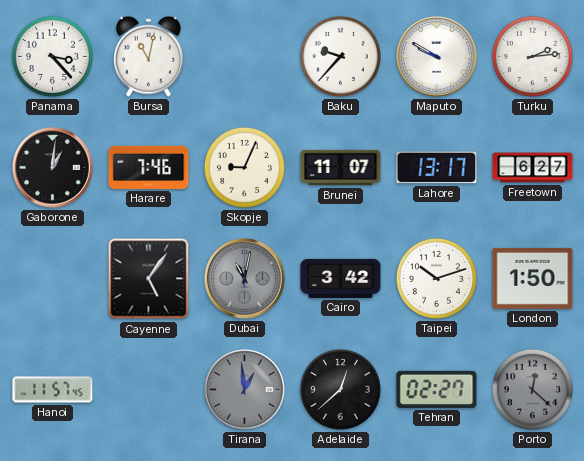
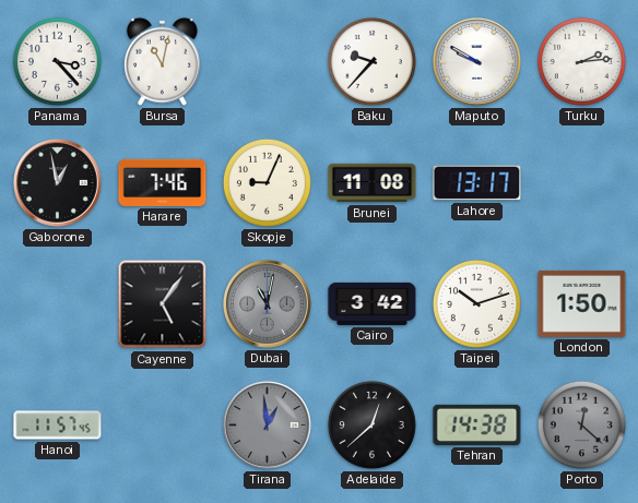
Gaborone: 1:01 -> 12:58
Brunei: 11:07 -> 11:08
Freetown: 6:27 -> none
Tehran: 02:27 -> 14:38
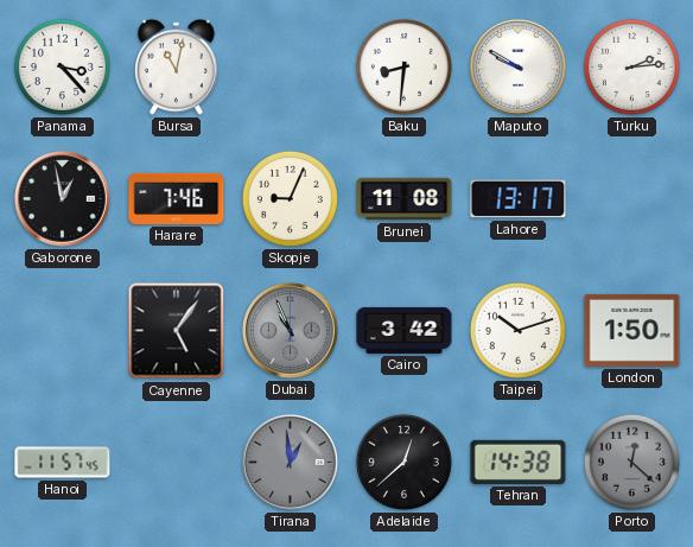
Baku: 9:37 -> 8:31
Dubai: 11:02 -> 10:56
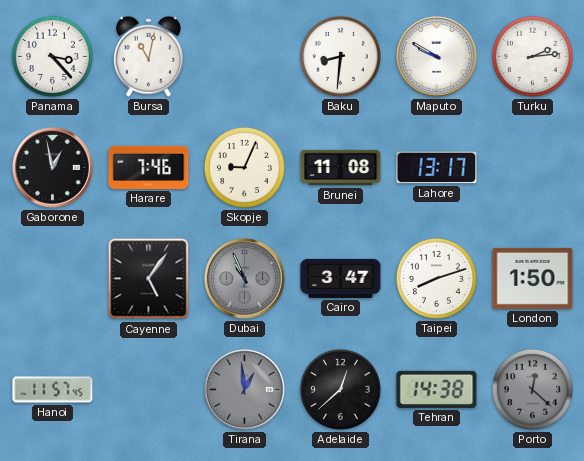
Cairo: 3:42 -> 3:47
Taipei: 10:12 -> 8:12
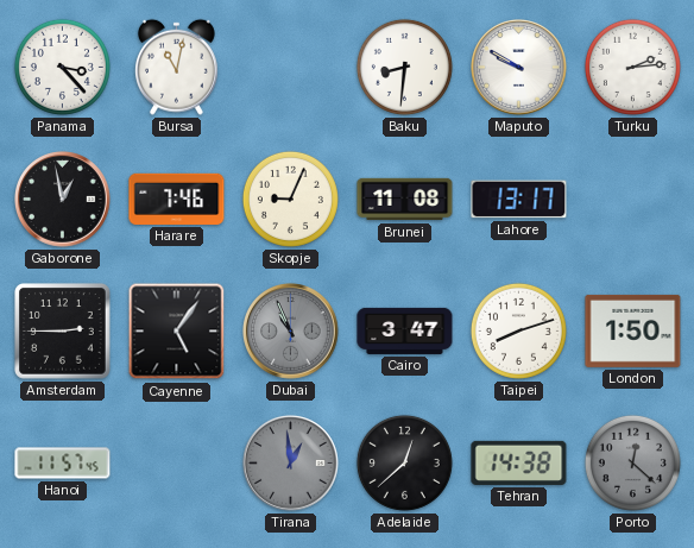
Amsterdam: none -> 2:45
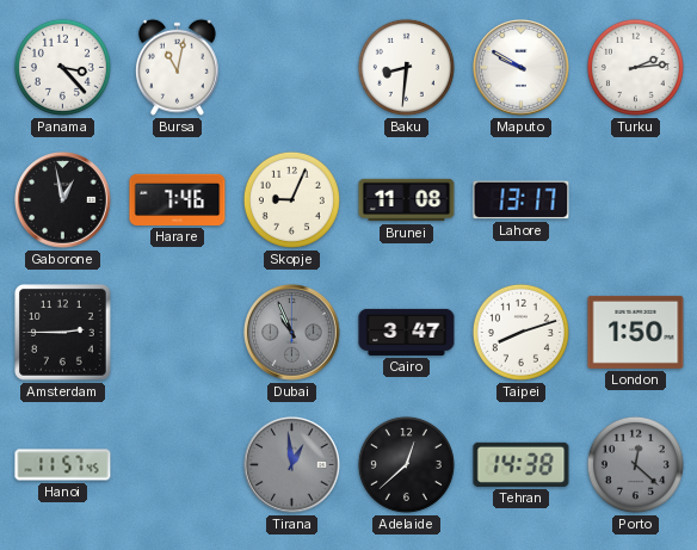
Cayenne: 5:06 -> none
